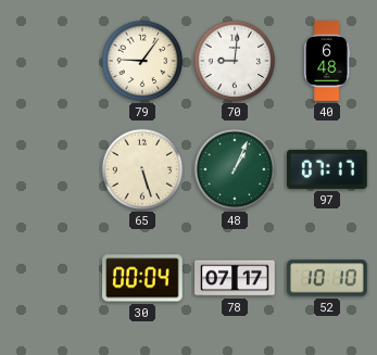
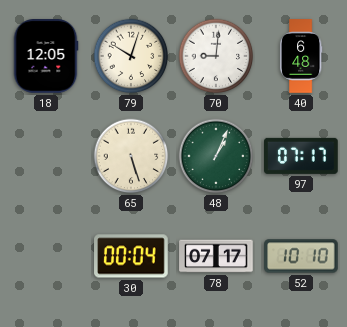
18: none -> 12:05
79: 9:06 -> 10:03
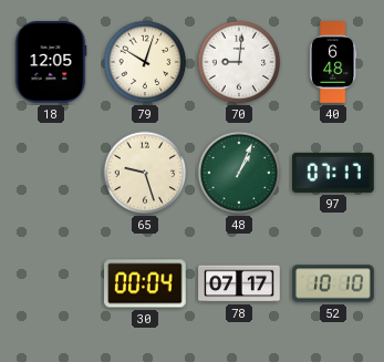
65: 5:27 -> 9:27
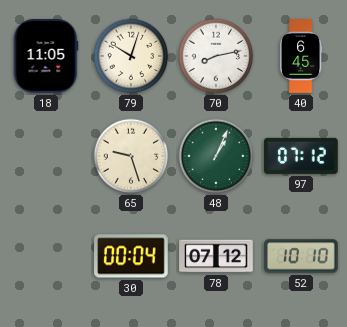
18: 12:05 -> 11:05
70: 9:01 -> 8:13
40: 6:48 -> 6:45
97: 07:17 -> 07:12
78: 07:17 -> 07:12
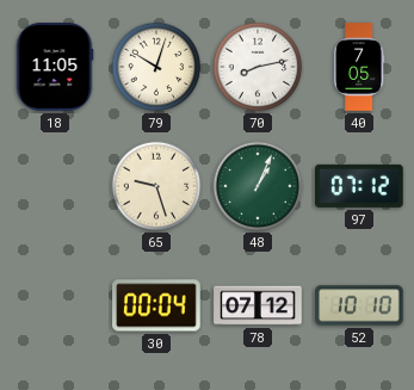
40: 6:45 -> 7:05
